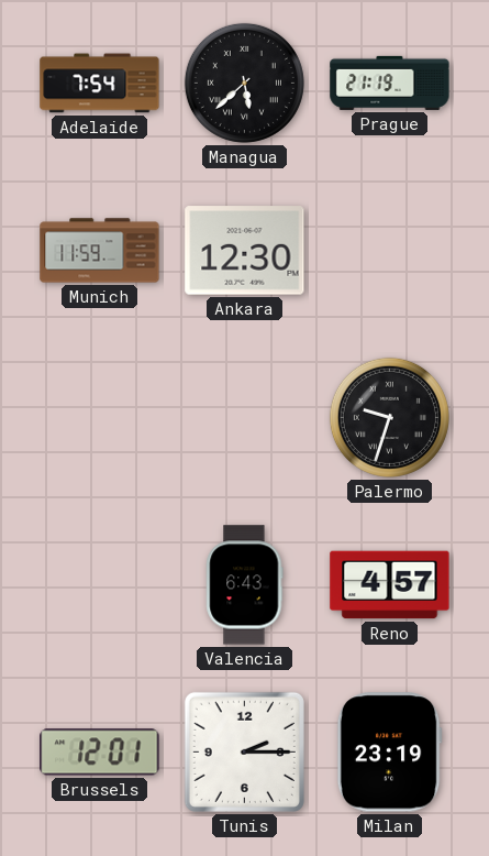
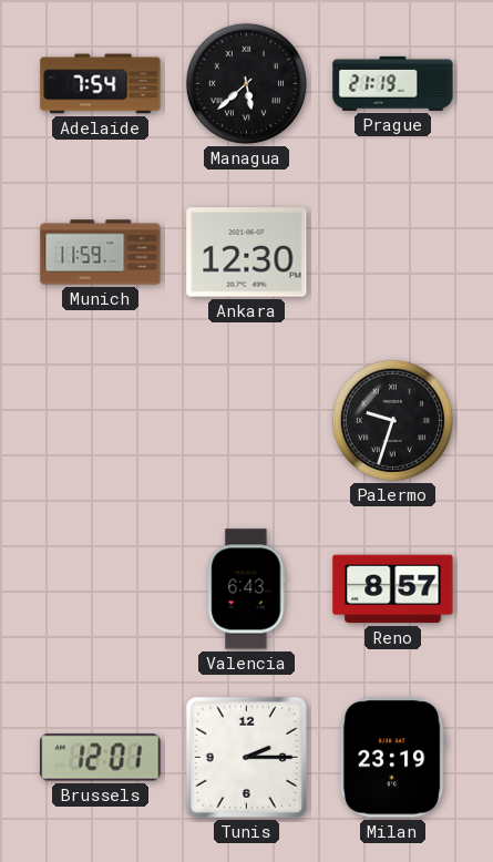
Reno: 4:57 -> 8:57
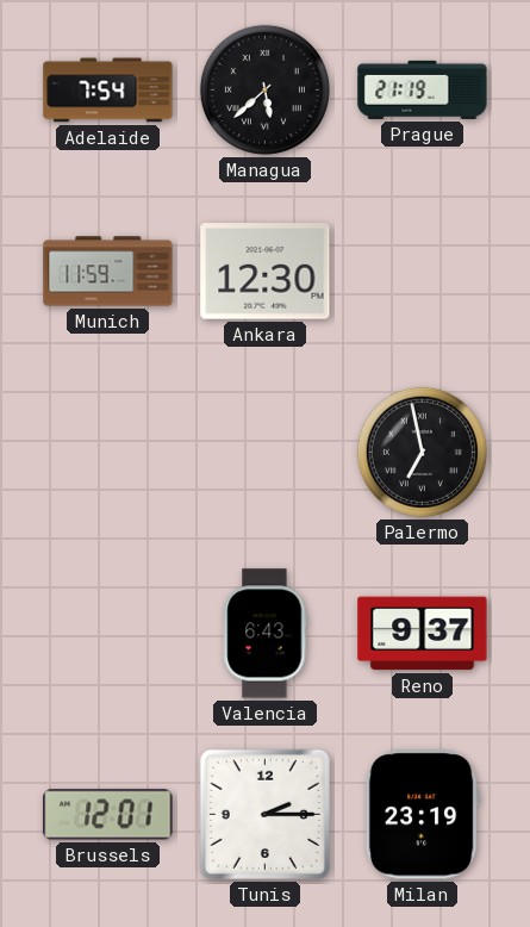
Palermo: 9:33 -> 6:58
Reno: 8:57 -> 9:37
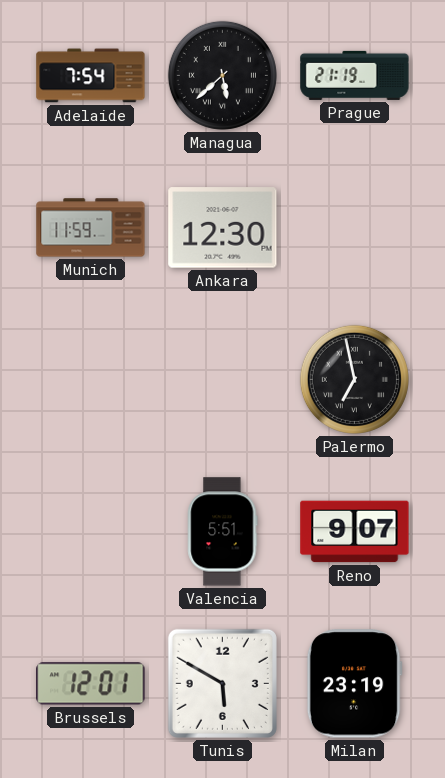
Valencia: 6:43 -> 5:51
Reno: 9:37 -> 9:07
Tunis: 2:15 -> 5:50
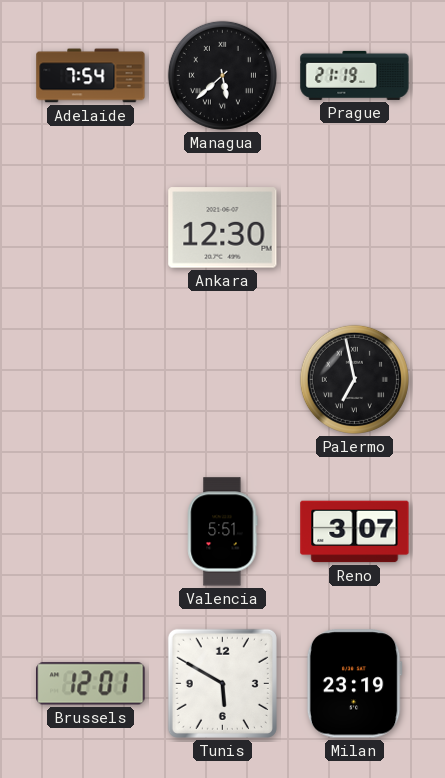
Munich: 11:59 -> none
Reno: 9:07 -> 3:07
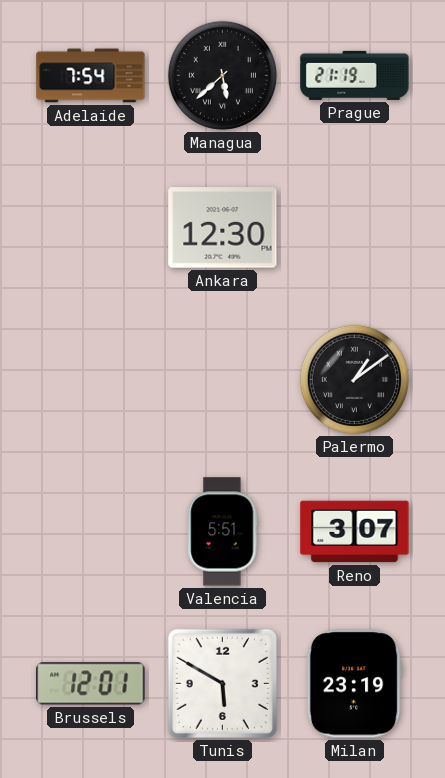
Palermo: 6:58 -> 1:09
